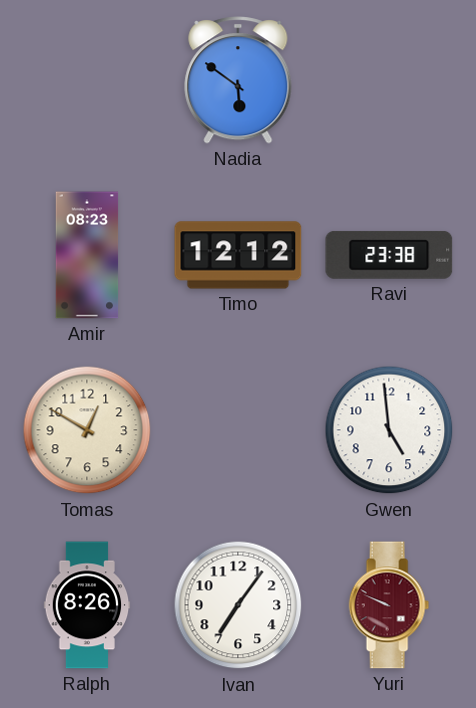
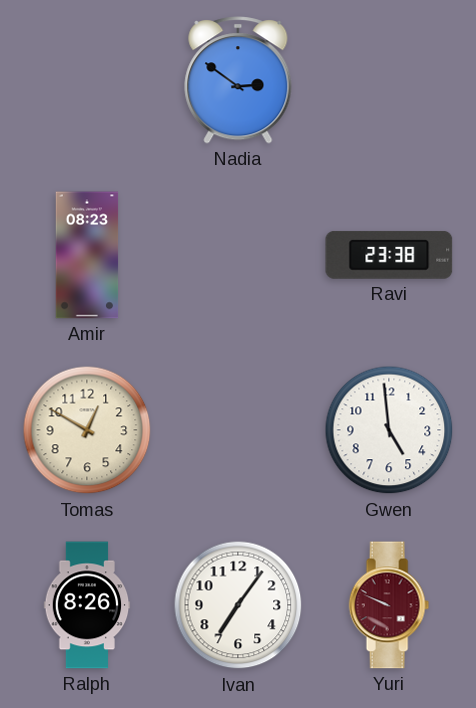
Nadia: 5:51 -> 2:51
Timo: 12:12 -> none
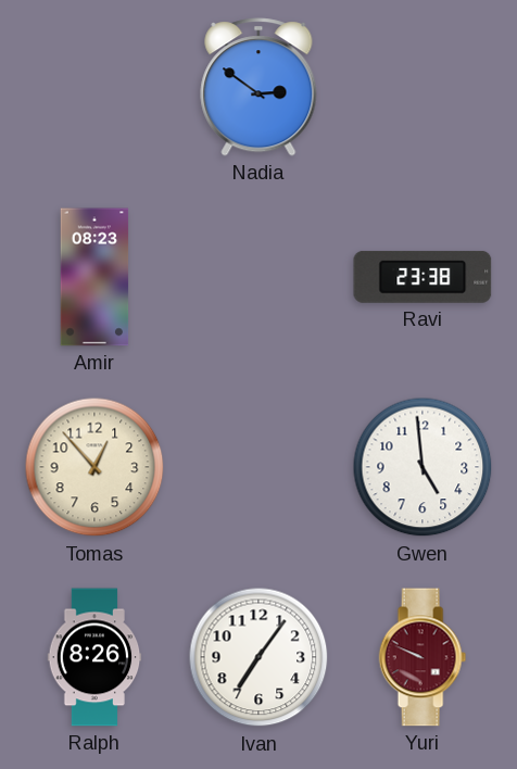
Tomas: 12:50 -> 12:53
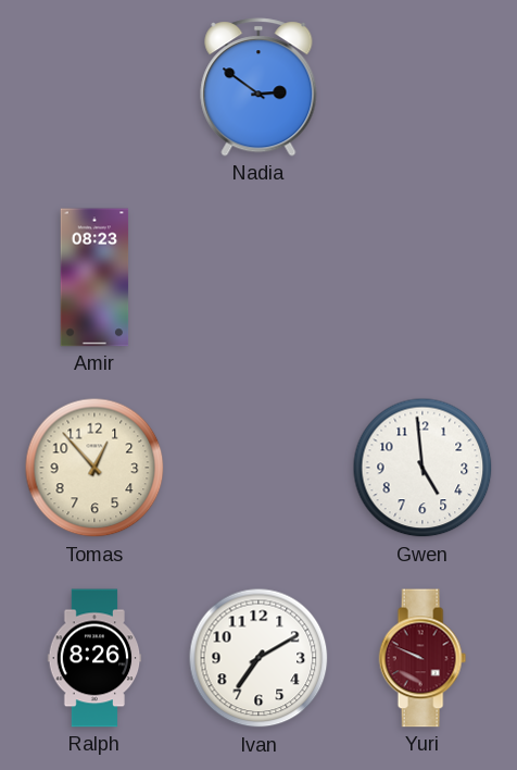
Ravi: 23:38 -> none
Ivan: 7:06 -> 7:10
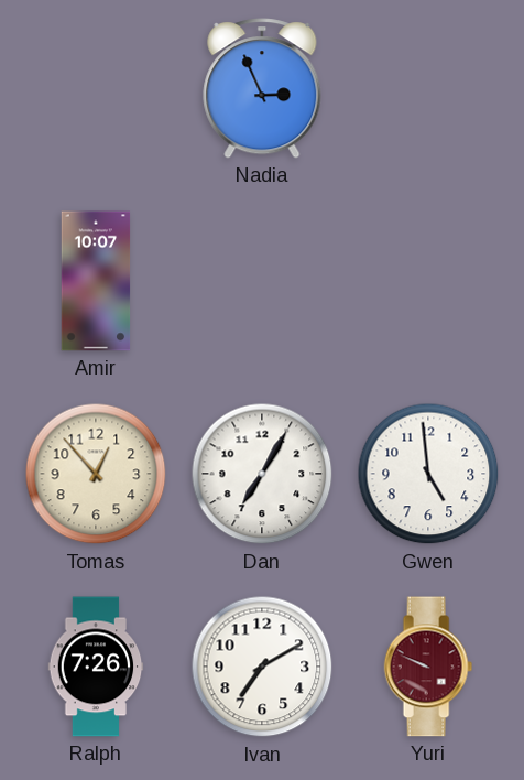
Nadia: 2:51 -> 2:56
Amir: 08:23 -> 10:07
Dan: none -> 7:05
Ralph: 8:26 -> 7:26
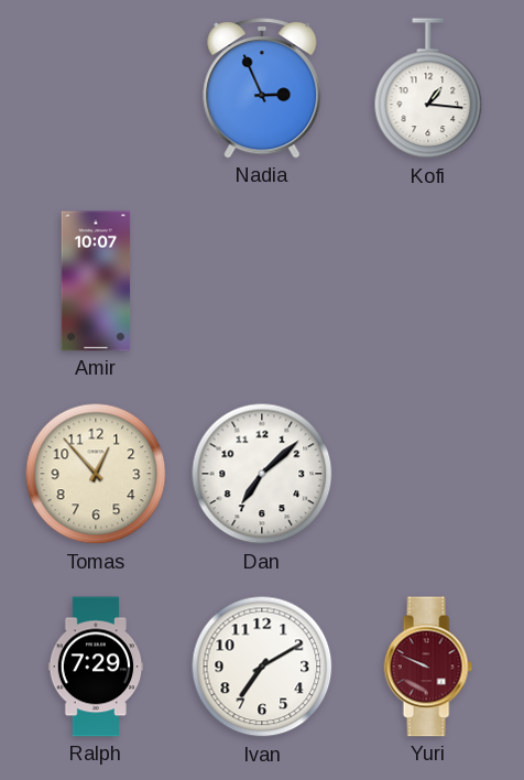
Kofi: none -> 1:16
Dan: 7:05 -> 7:08
Gwen: 4:59 -> none
Ralph: 7:26 -> 7:29
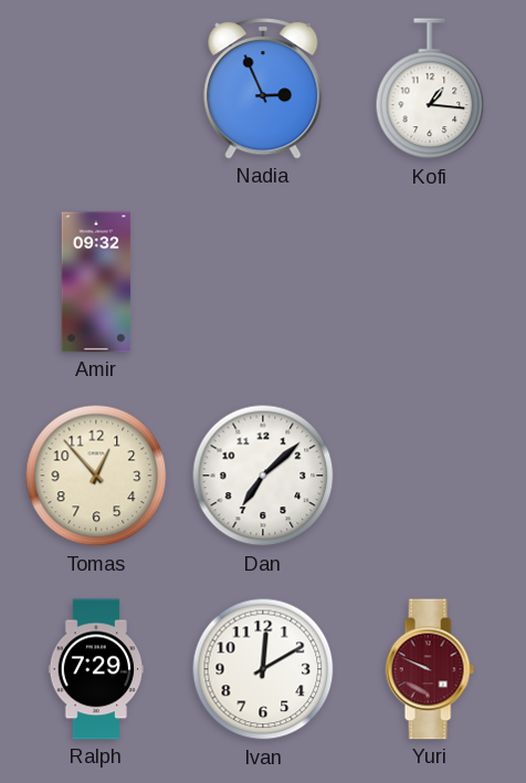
Amir: 10:07 -> 09:32
Ivan: 7:10 -> 12:10
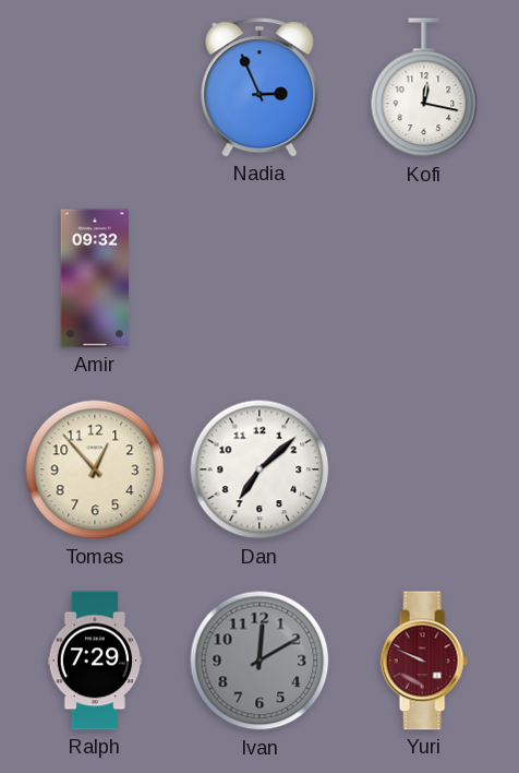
Kofi: 1:16 -> 12:17
Ivan dial: white -> grey
